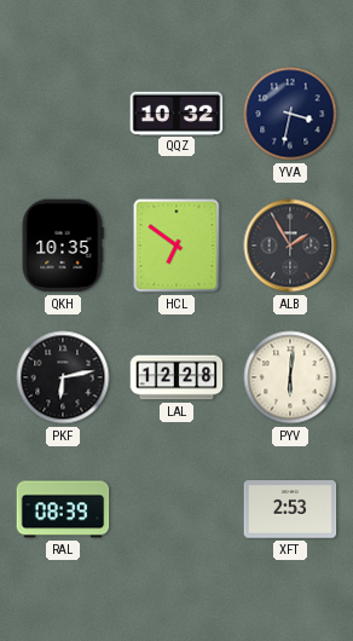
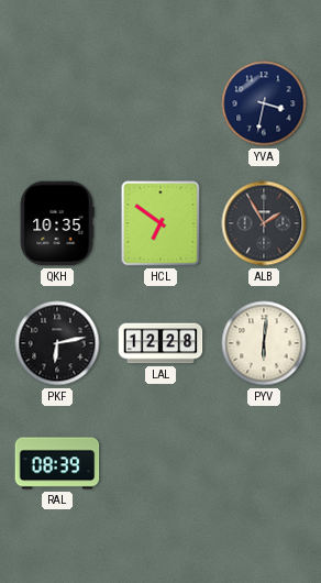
QQZ: 10:32 -> none
XFT: 2:53 -> none
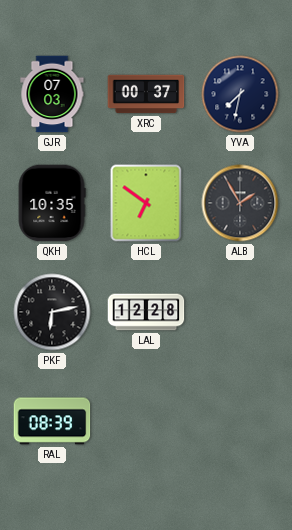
GJR: none -> 07:03
XRC: none -> 00:37
YVA: 3:32 -> 7:32
PYV: 6:01 -> none
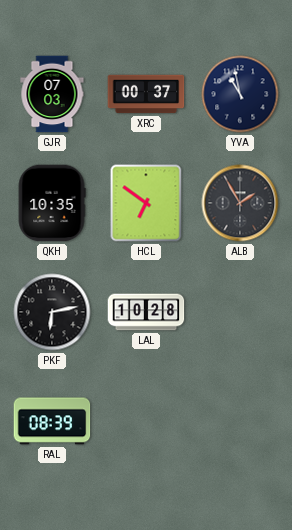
YVA: 7:32 -> 10:58
LAL: 12:28 -> 10:28
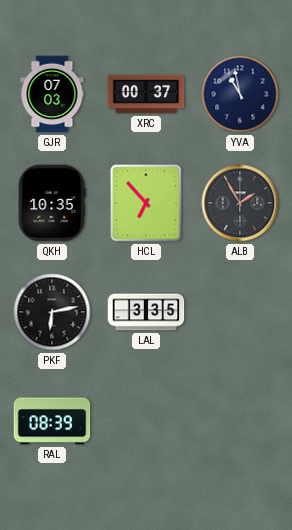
HCL: 6:51 -> 6:53
LAL: 10:28 -> 3:35
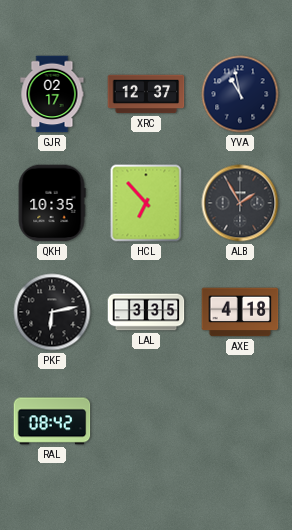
GJR: 07:03 -> 02:17
XRC: 00:37 -> 12:37
AXE: none -> 4:18
RAL: 08:39 -> 08:42
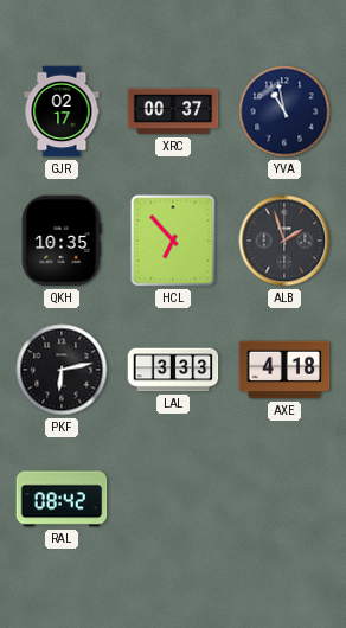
XRC: 12:37 -> 00:37
ALB: 1:55 -> 1:57
LAL: 3:35 -> 3:33
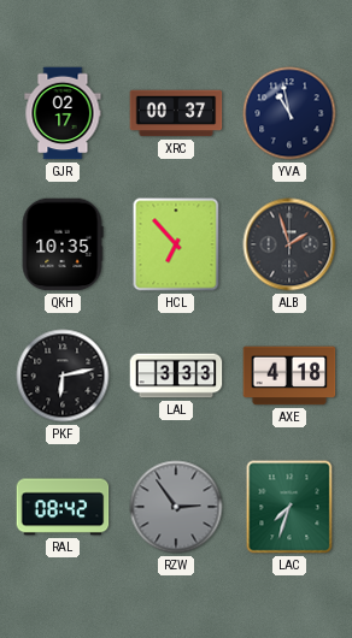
RZW: none -> 2:54
LAC: none -> 7:33
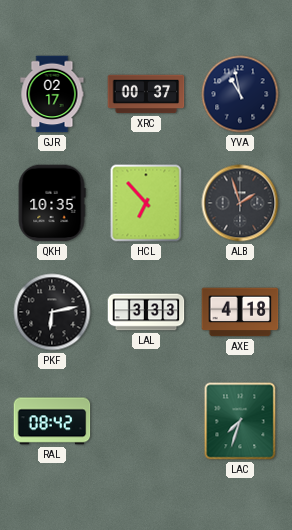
RZW: 2:54 -> none
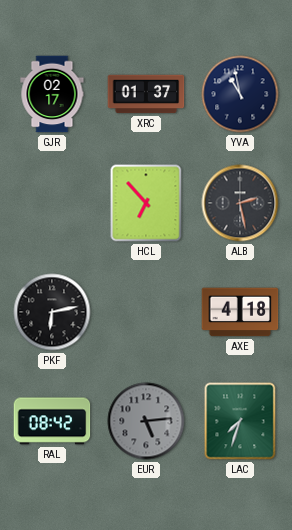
XRC: 00:37 -> 01:37
QKH: 10:35 -> none
ALB: 1:57 -> 2:28
LAL: 3:33 -> none
EUR: none -> 5:14
